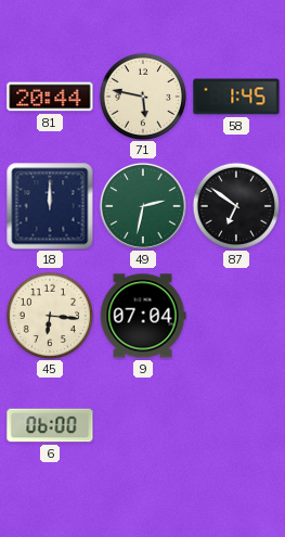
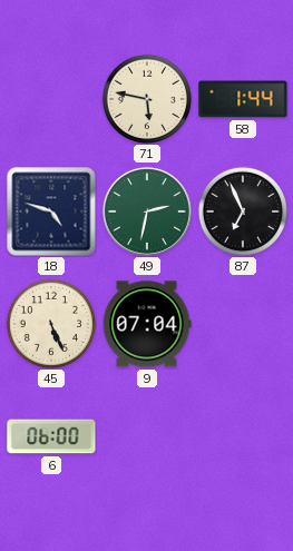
81: 20:44 -> none
58: 1:45 -> 1:44
18: 12:00 -> 4:48
87: 6:51 -> 6:56
45: 6:16 -> 5:26
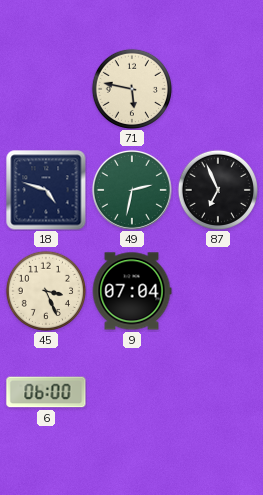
58: 1:44 -> none
45: 5:26 -> 3:26
